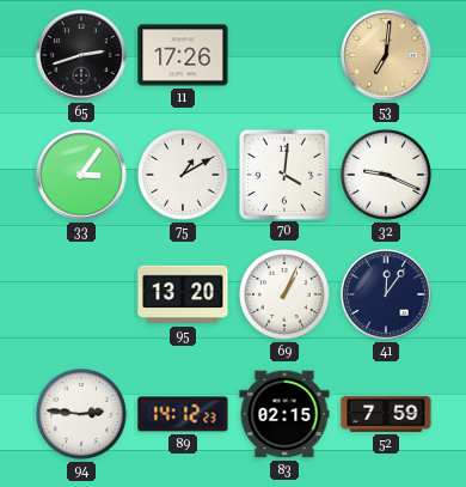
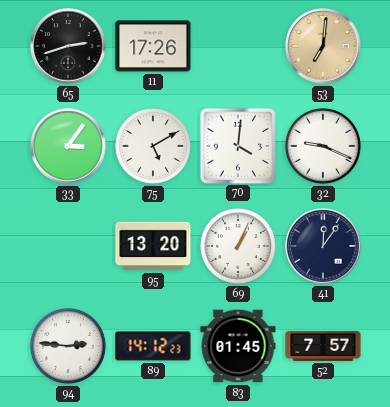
75: 1:10 -> 5:10
83: 02:15 -> 01:45
52: 7:59 -> 7:57
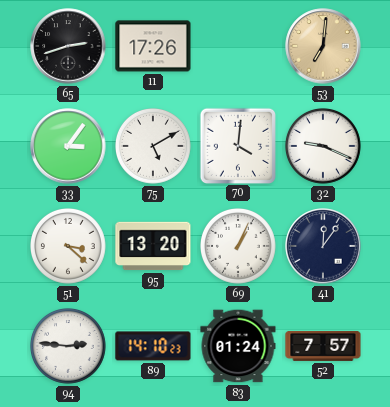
51: none -> 3:22
89: 14:12 -> 14:10
83: 01:45 -> 01:24
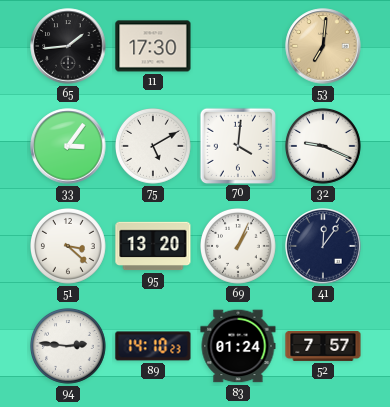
65: 2:42 -> 1:44
11: 17:26 -> 17:30
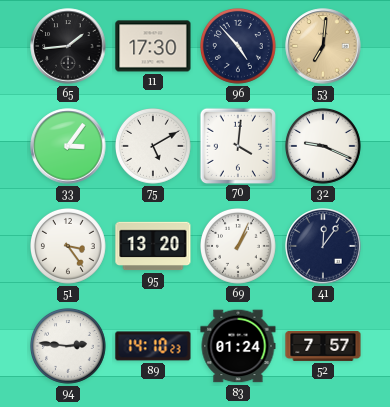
96: none -> 4:53
51: 3:22 -> 3:24
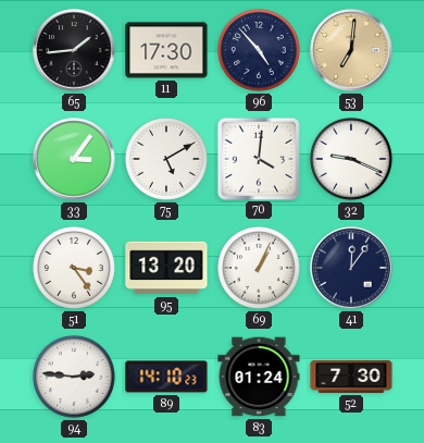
52: 7:57 -> 7:30
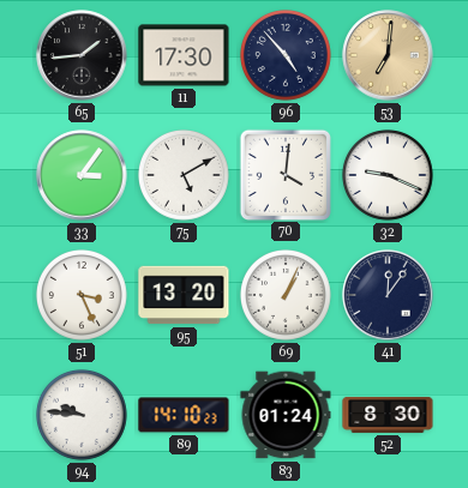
51: 3:24 -> 3:26
94: 2:46 -> 9:46
52: 7:30 -> 8:30
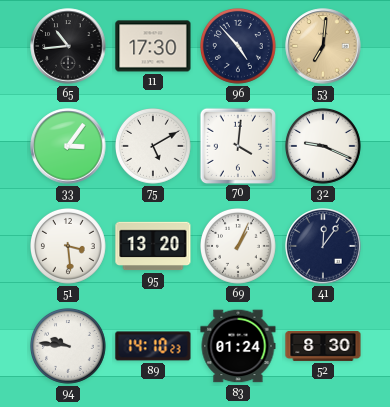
65: 1:44 -> 10:44
51: 3:26 -> 3:29
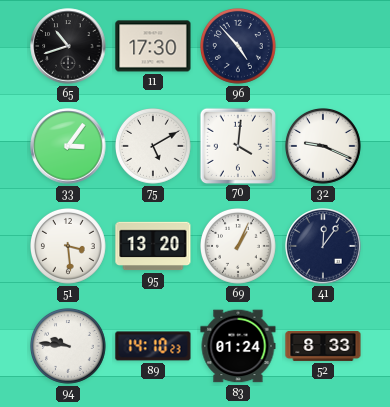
65: 10:44 -> 10:42
53: 7:01 -> none
52: 8:30 -> 8:33
